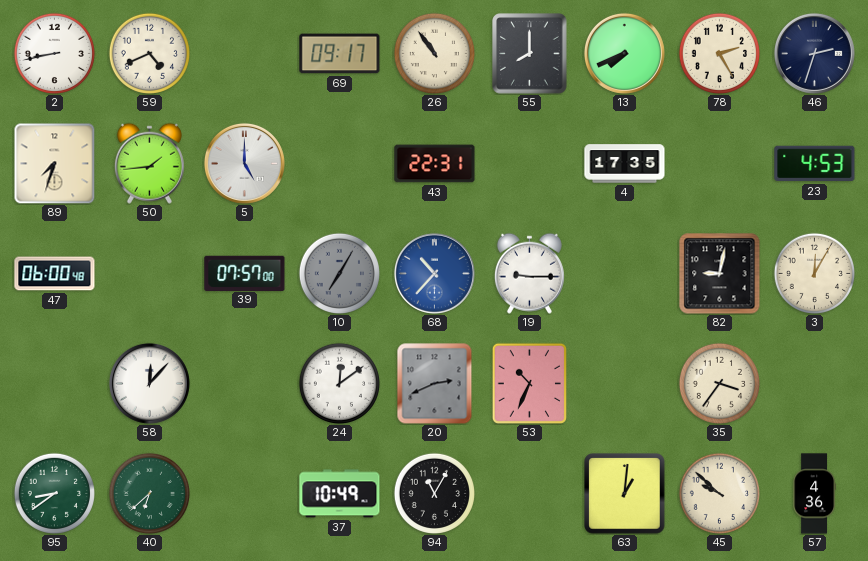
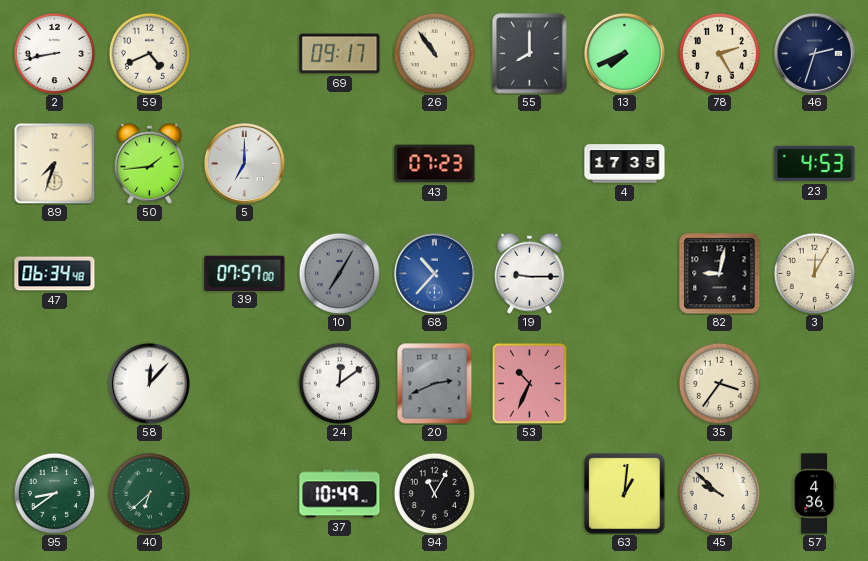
5: 5:00 -> 7:00
43: 22:31 -> 07:23
47: 06:00 -> 06:34
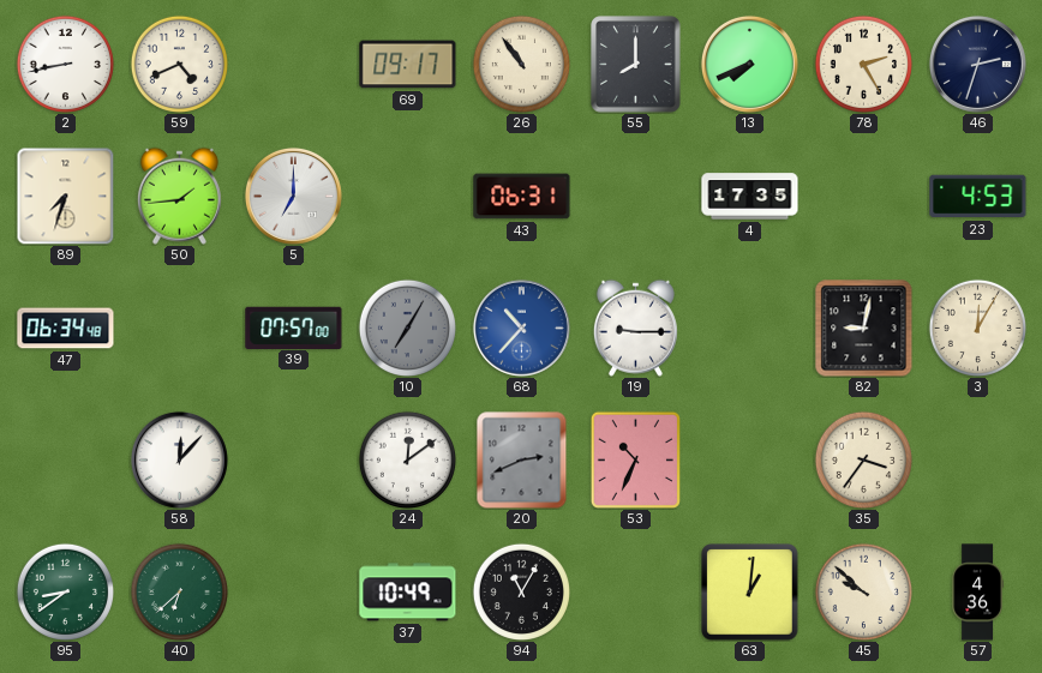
43: 07:23 -> 06:31
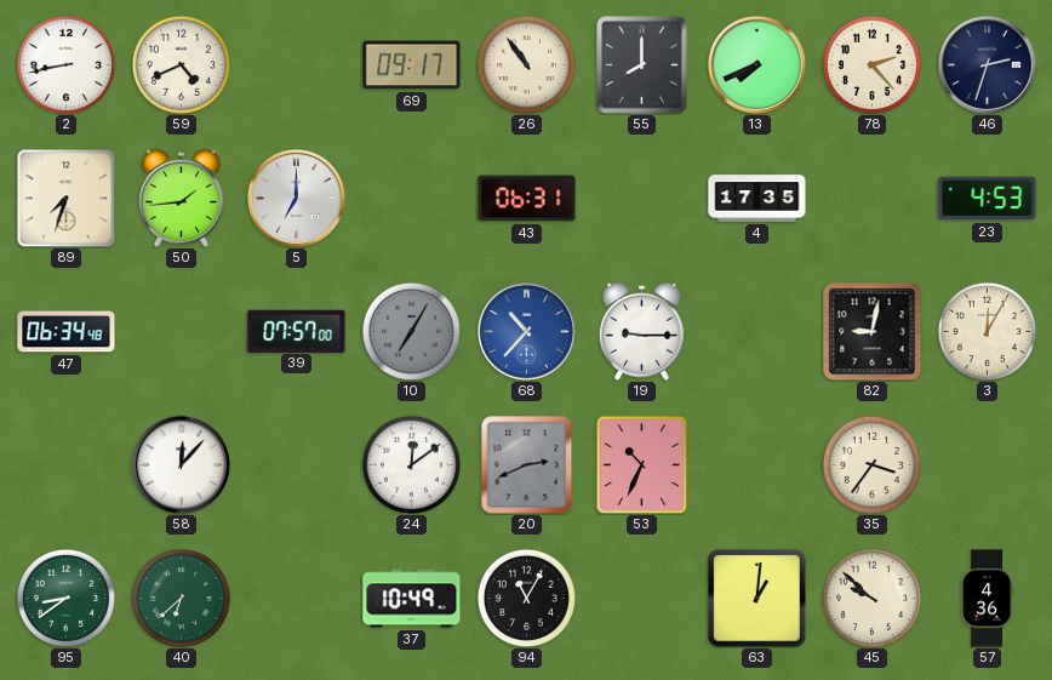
78: 2:25 -> 2:23
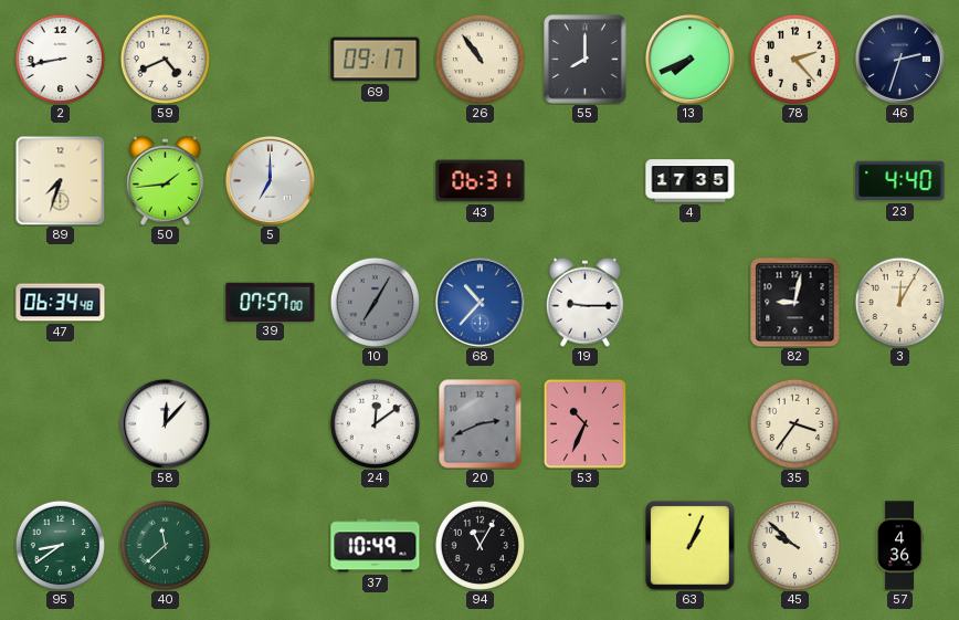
23: 4:53 -> 4:40
40: 6:38 -> 11:38
63: 1:01 -> 1:04
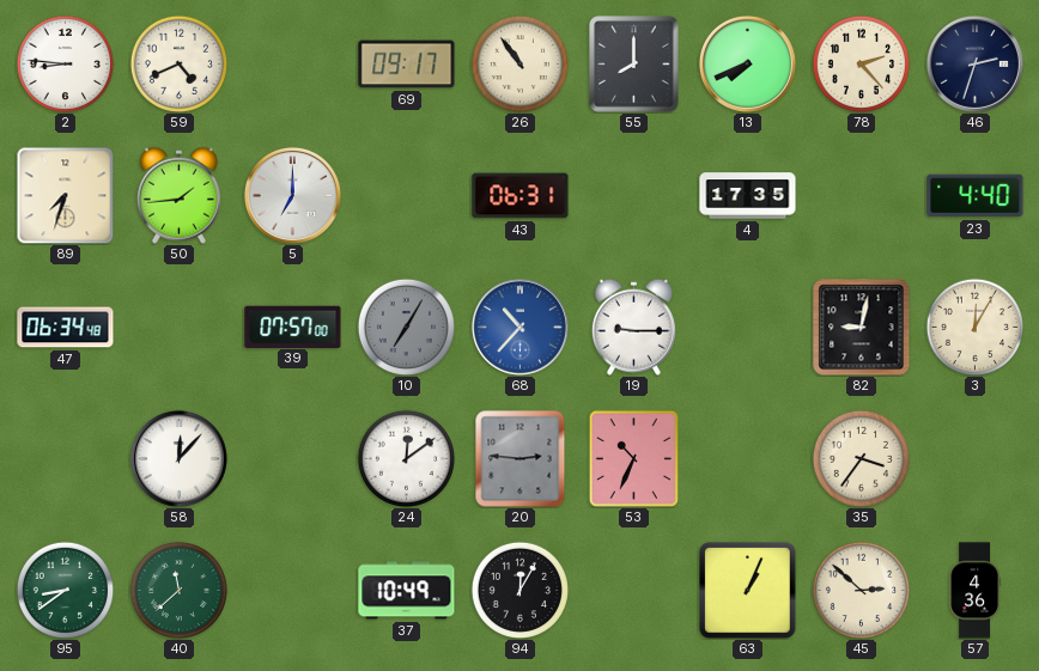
2: 8:43 -> 8:46
20: 2:41 -> 2:46
94: 11:05 -> 12:05
45: 9:52 -> 2:52
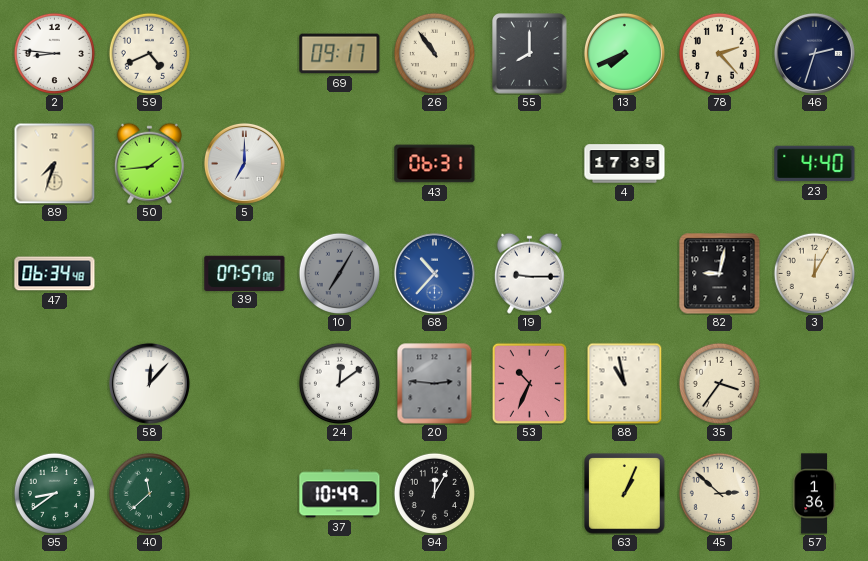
88: none -> 10:58
57: 4:36 -> 1:36
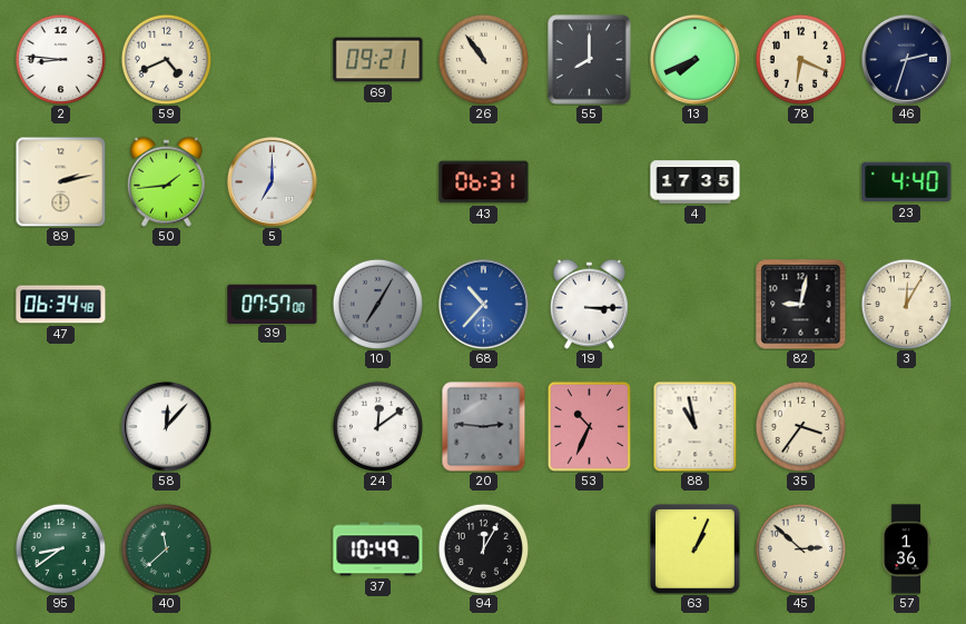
69: 09:17 -> 09:21
78: 2:23 -> 6:19
89: 7:33 -> 2:13
19: 9:15 -> 3:15
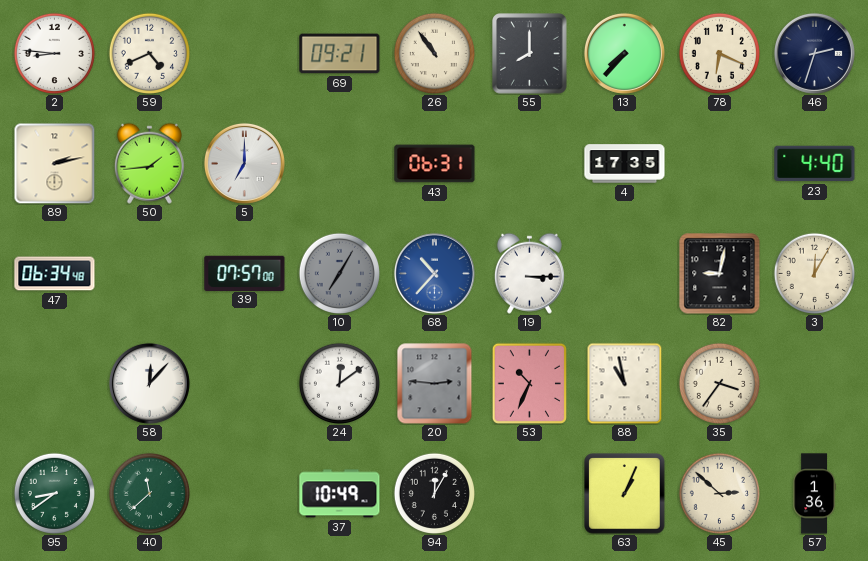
13: 7:41 -> 7:37
